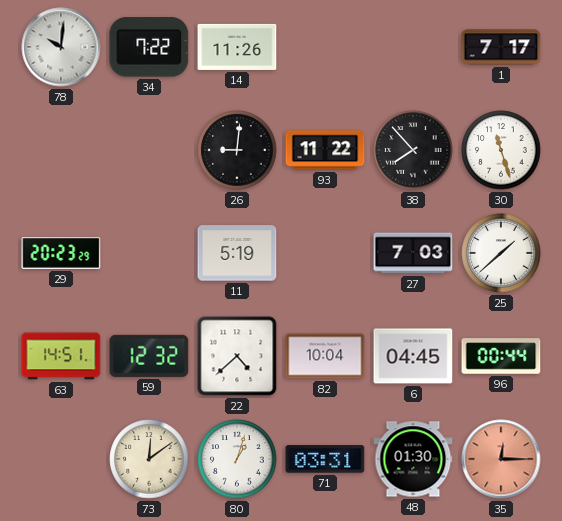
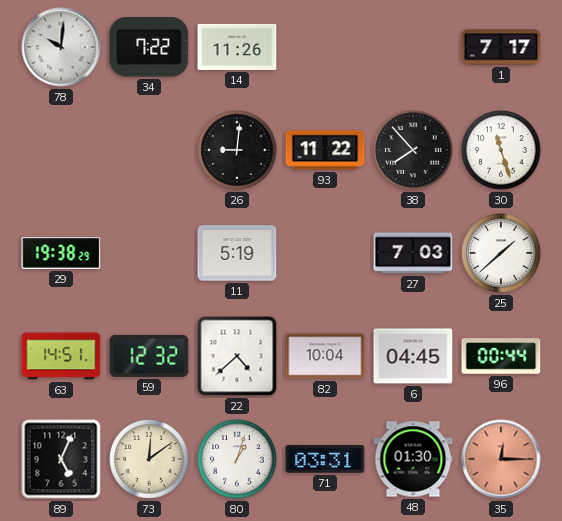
29: 20:23 -> 19:38
89: none -> 5:04
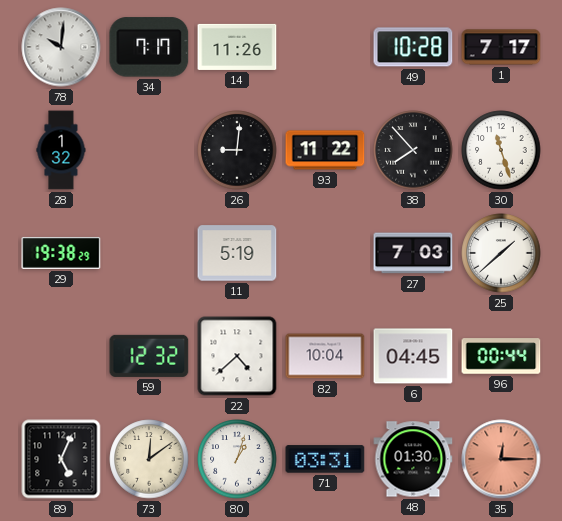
34: 7:22 -> 7:17
49: none -> 10:28
28: none -> 1:32
63: 14:51 -> none
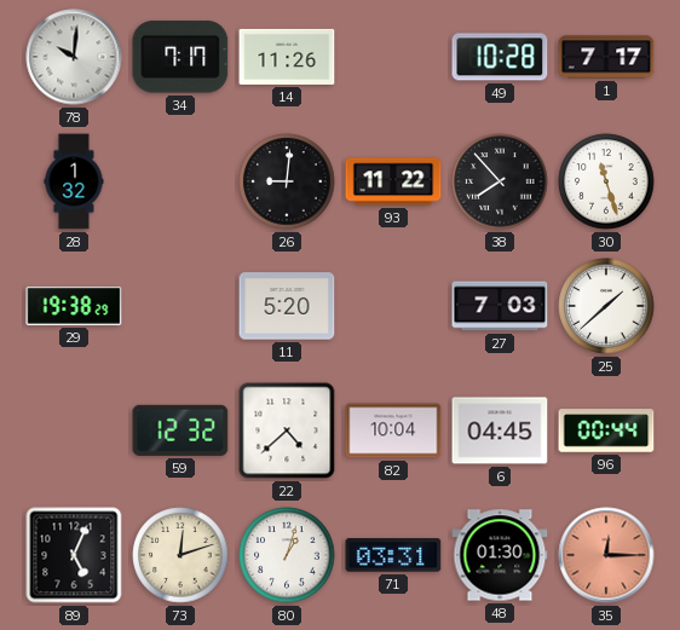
11: 5:19 -> 5:20
73: 12:09 -> 12:12
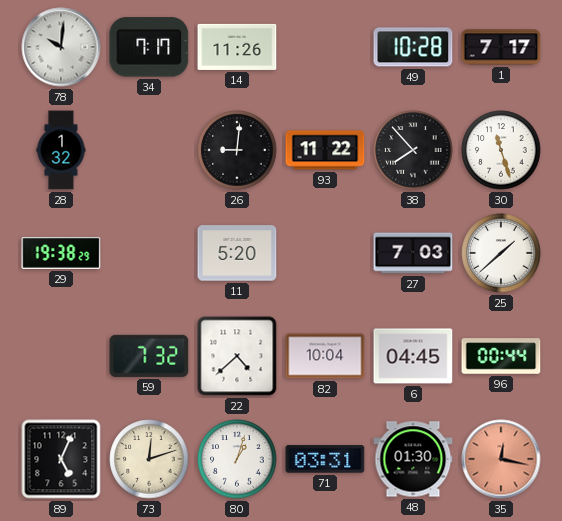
59: 12:32 -> 7:32
35: 12:15 -> 12:17
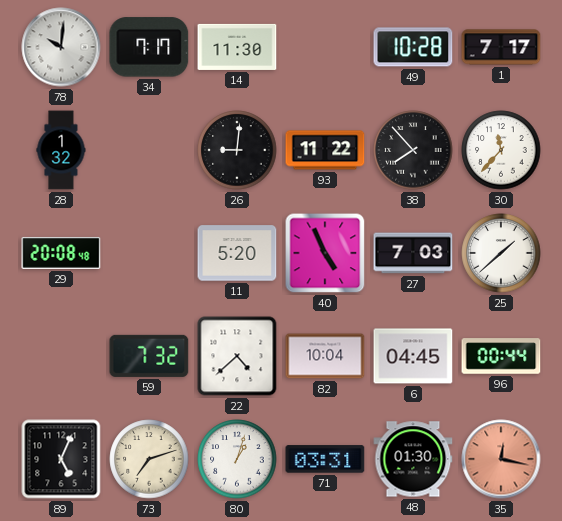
14: 11:26 -> 11:30
30: 11:27 -> 11:37
29: 19:38 -> 20:08
40: none -> 4:56
73: 12:12 -> 7:12
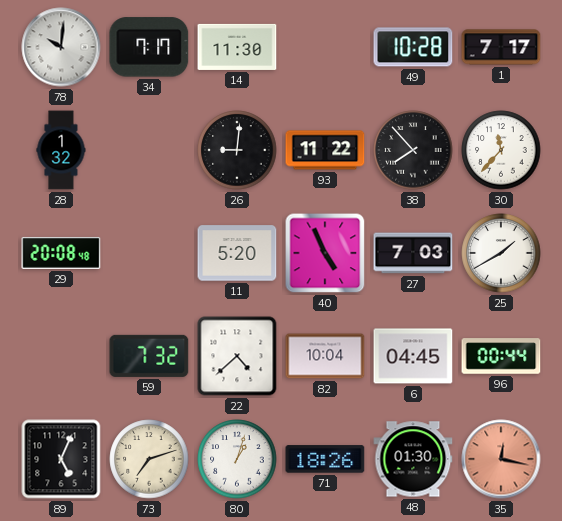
25: 1:38 -> 1:40
71: 03:31 -> 18:26
